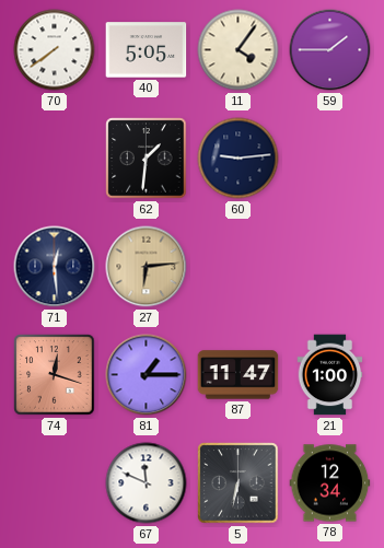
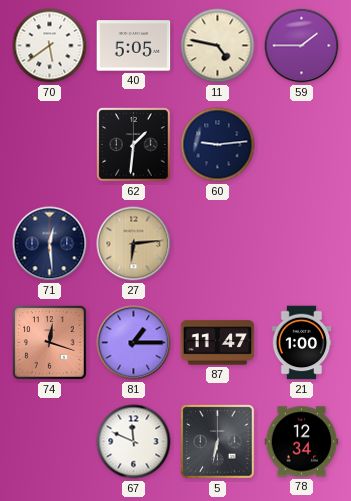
70: 7:39 -> 5:39
11: 4:06 -> 4:47
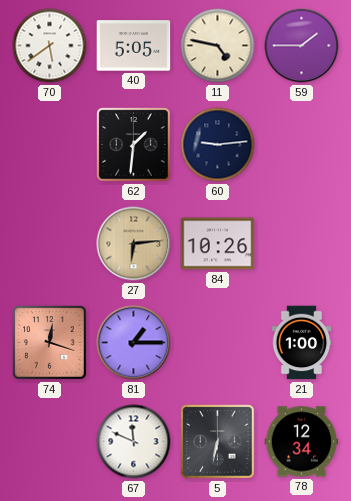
71: 12:29 -> none
84: none -> 10:26
87: 11:47 -> none
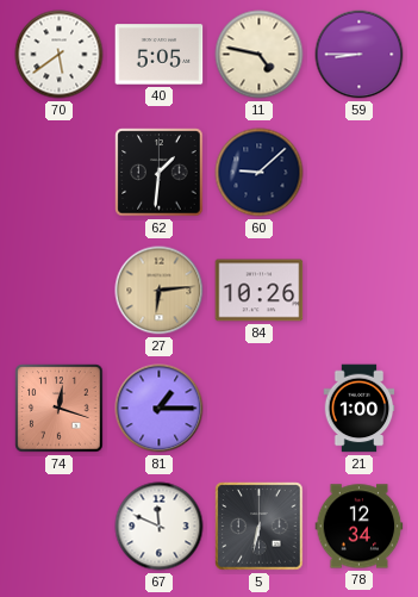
59: 1:45 -> 8:45
60: 9:14 -> 9:08
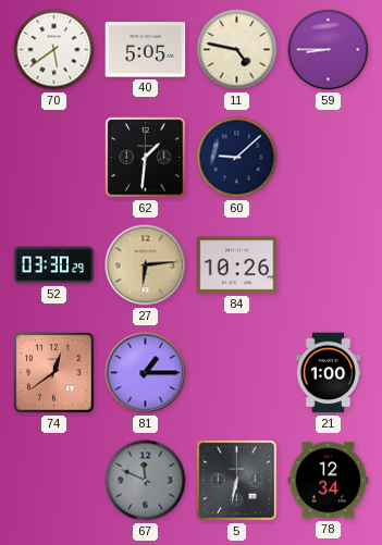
52: none -> 03:30
74: 12:18 -> 12:39
67 dial: white -> grey
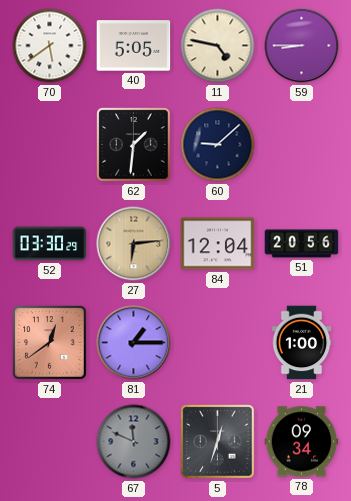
84: 10:26 -> 12:04
51: none -> 20:56
5: 6:32 -> 12:33
78: 12:34 -> 09:34
